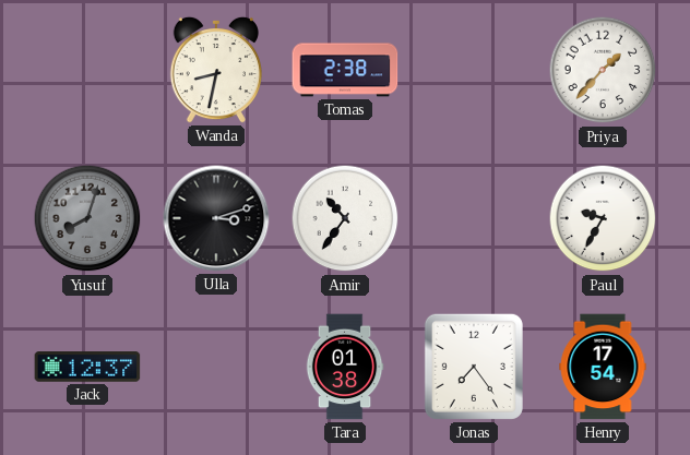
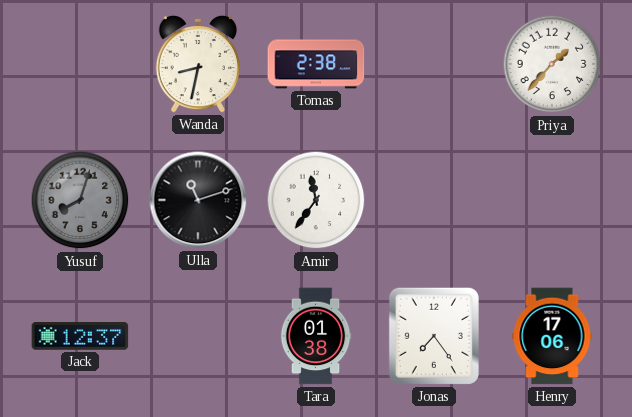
Ulla: 3:12 -> 11:12
Amir: 10:36 -> 11:36
Paul: 9:35 -> none
Henry: 17:54 -> 17:06
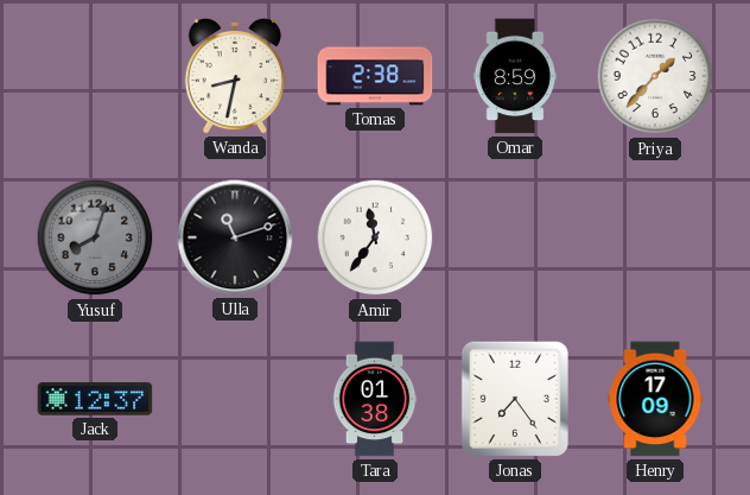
Omar: none -> 8:59
Henry: 17:06 -> 17:09
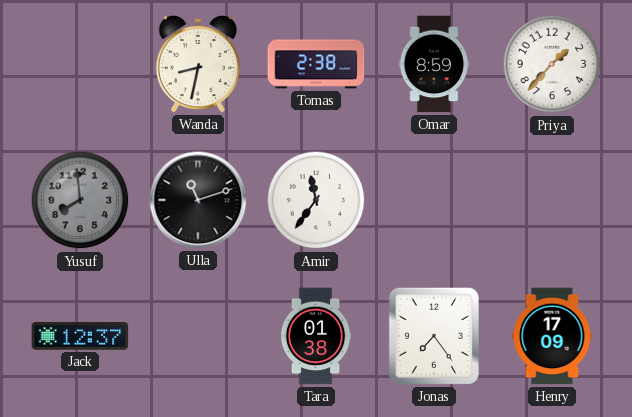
Yusuf: 8:03 -> 7:59
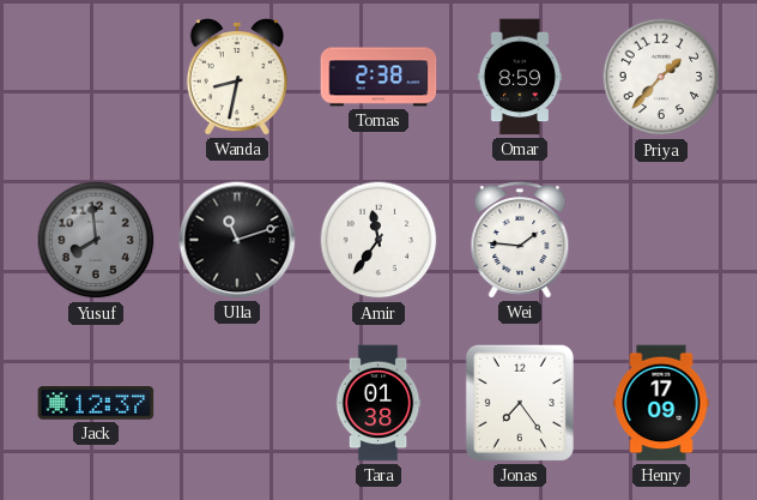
Wei: none -> 1:46
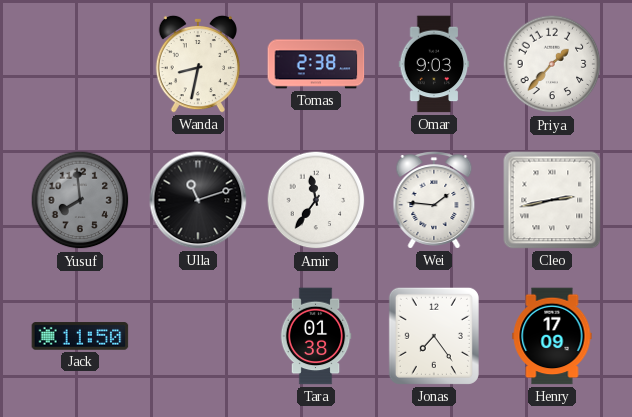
Omar: 8:59 -> 9:03
Cleo: none -> 2:43
Jack: 12:37 -> 11:50
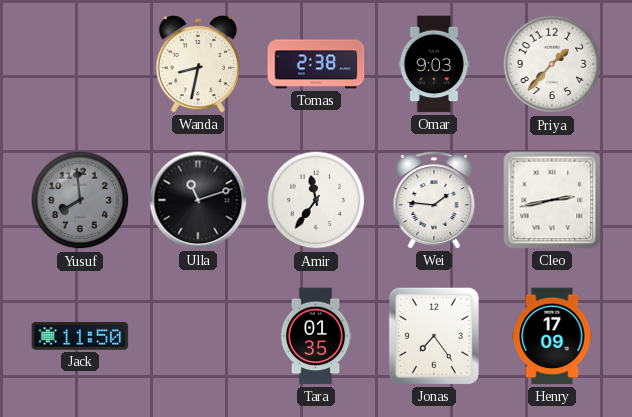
Tara: 01:38 -> 01:35
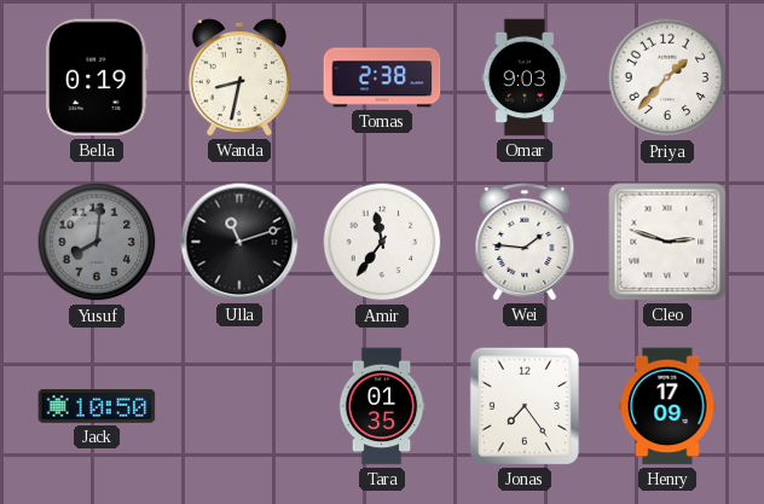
Bella: none -> 0:19
Yusuf: 7:59 -> 8:01
Cleo: 2:43 -> 2:48
Jack: 11:50 -> 10:50
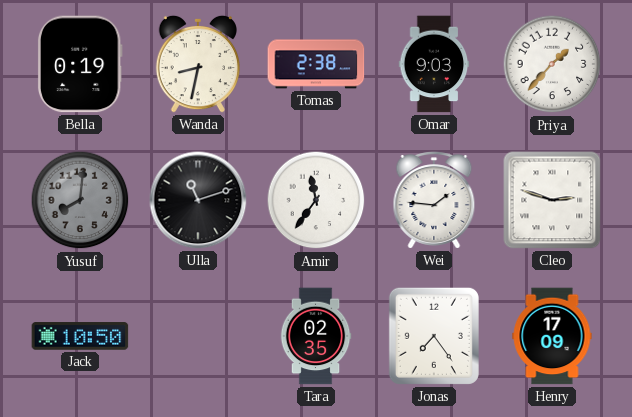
Tara: 01:35 -> 02:35
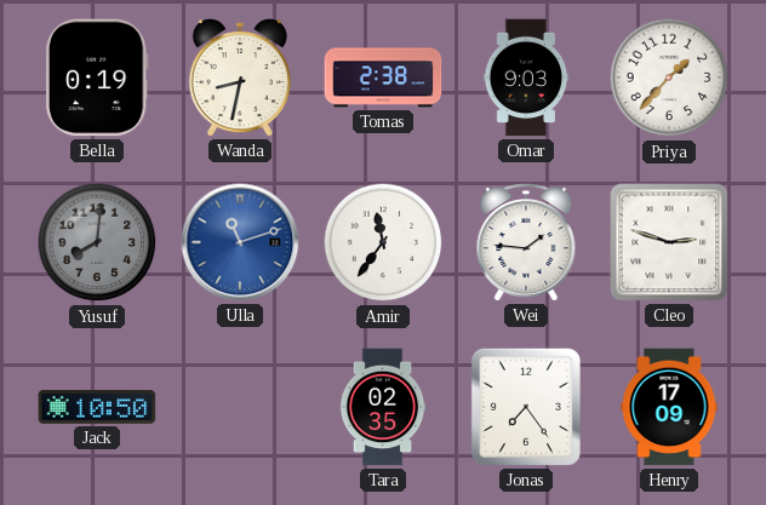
Ulla dial: black -> blue
